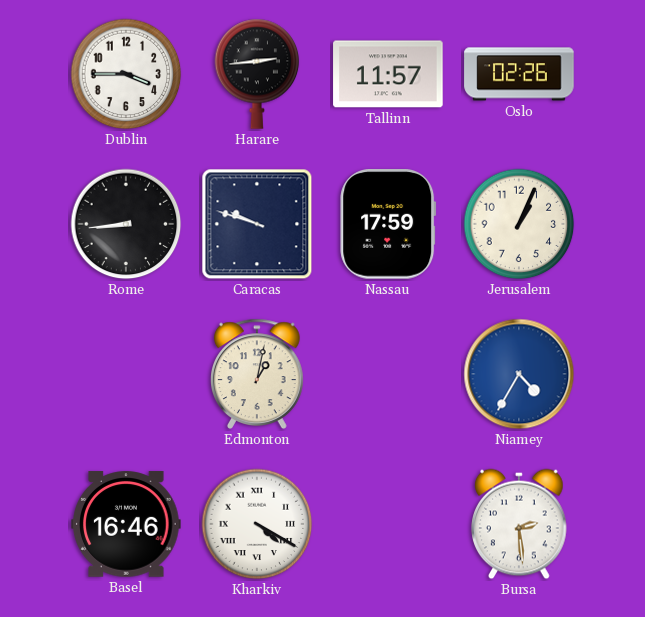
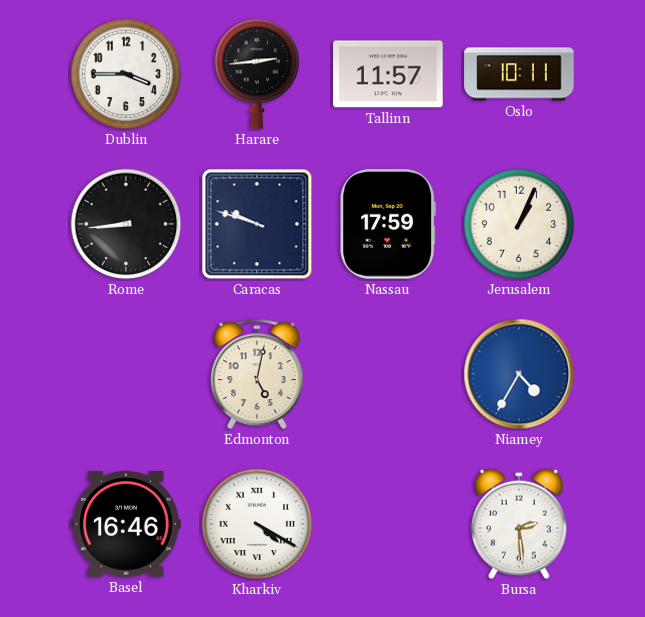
Oslo: 02:26 -> 10:11
Edmonton: 1:02 -> 5:02
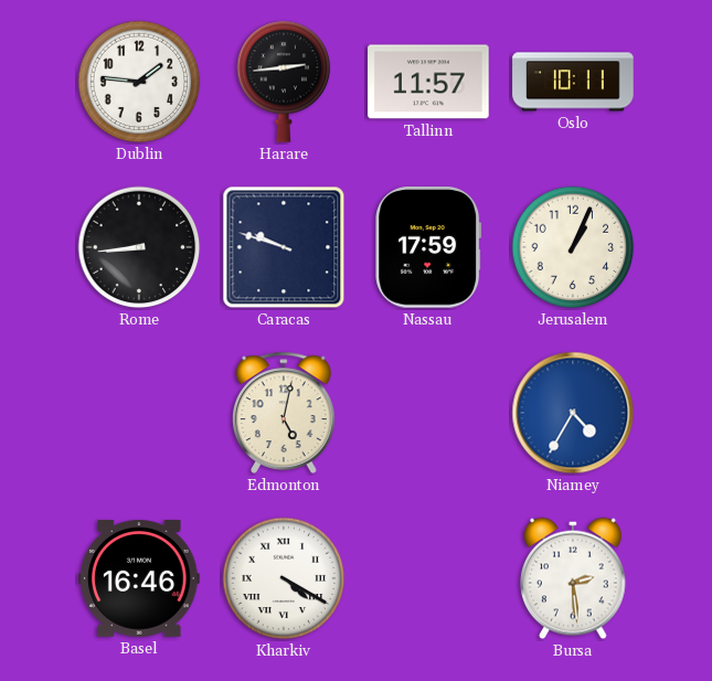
Dublin: 3:45 -> 1:46
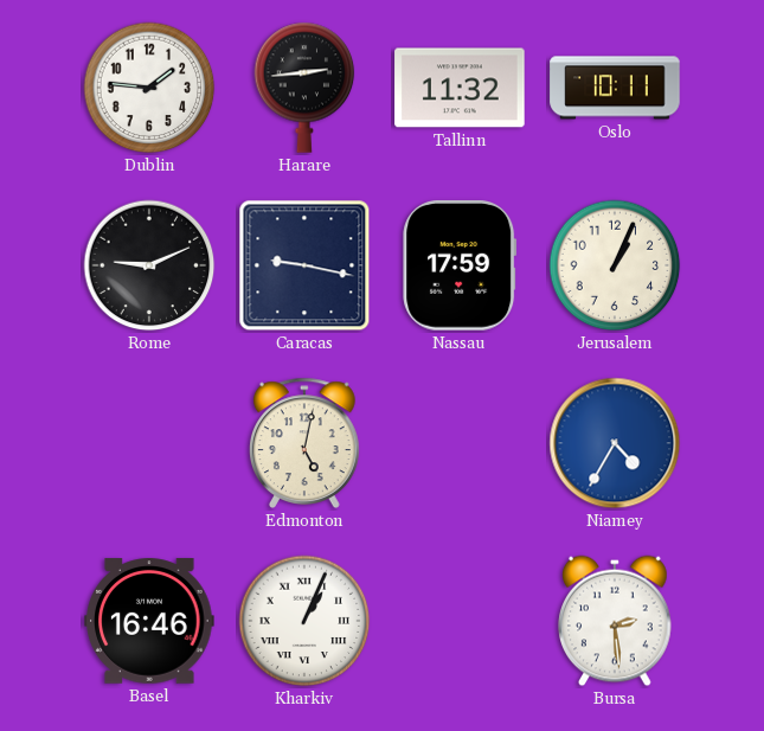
Tallinn: 11:57 -> 11:32
Rome: 8:44 -> 9:11
Caracas: 9:48 -> 9:17
Kharkiv: 4:20 -> 1:04
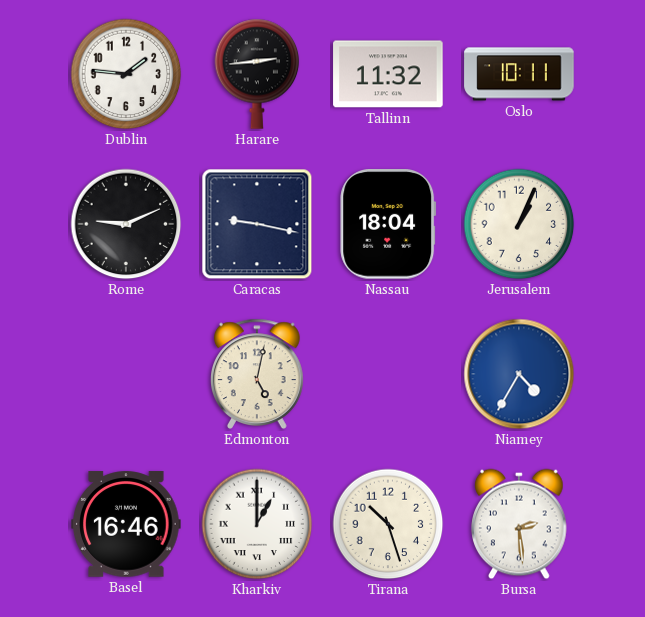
Nassau: 17:59 -> 18:04
Kharkiv: 1:04 -> 1:00
Tirana: none -> 10:27
